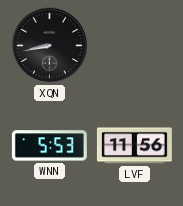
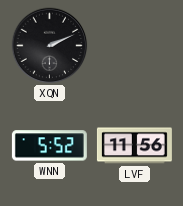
XQN: 8:43 -> 2:11
WNN: 5:53 -> 5:52
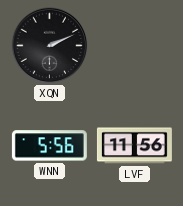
WNN: 5:52 -> 5:56
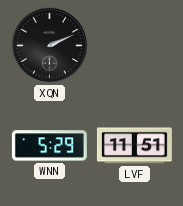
WNN: 5:56 -> 5:29
LVF: 11:56 -> 11:51
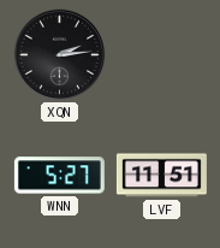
XQN: 2:11 -> 2:14
WNN: 5:29 -> 5:27
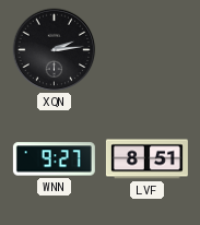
WNN: 5:27 -> 9:27
LVF: 11:51 -> 8:51
